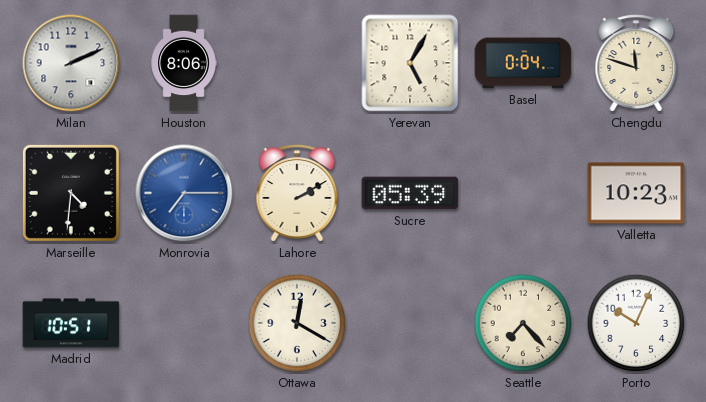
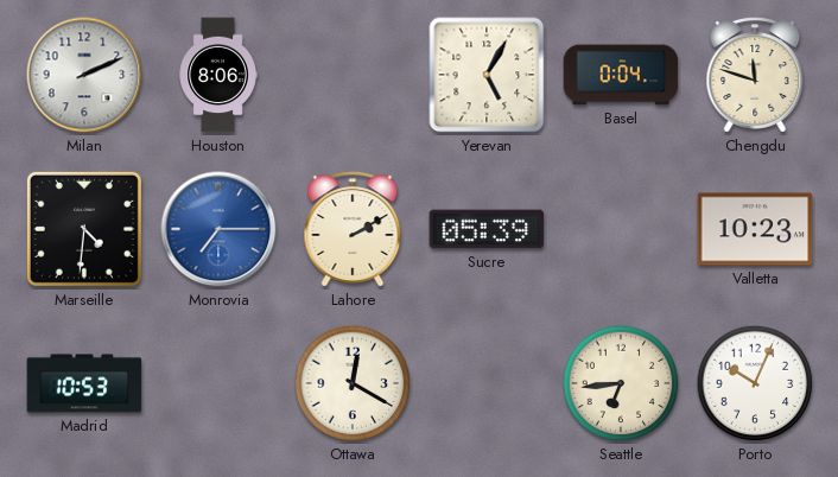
Madrid: 10:51 -> 10:53
Seattle: 7:23 -> 6:44
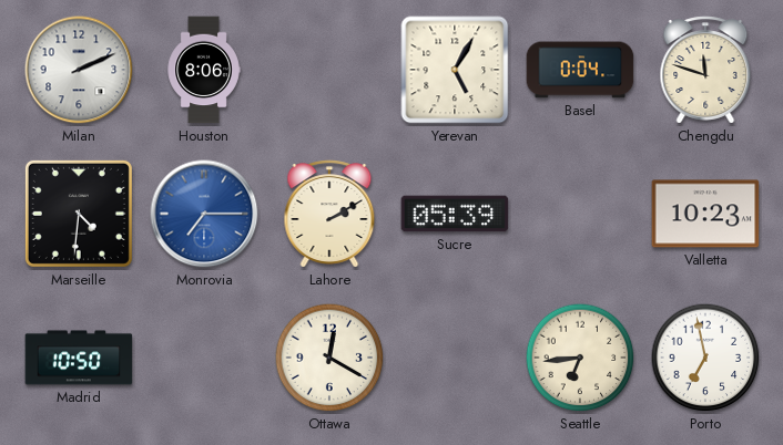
Madrid: 10:53 -> 10:50
Porto: 10:04 -> 6:58
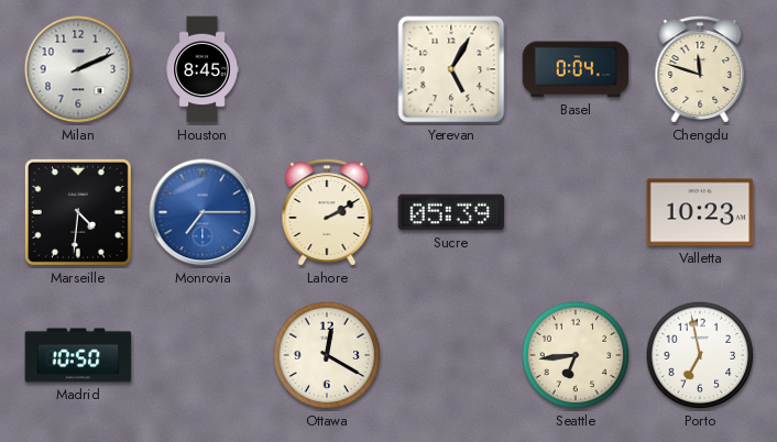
Houston: 8:06 -> 8:45
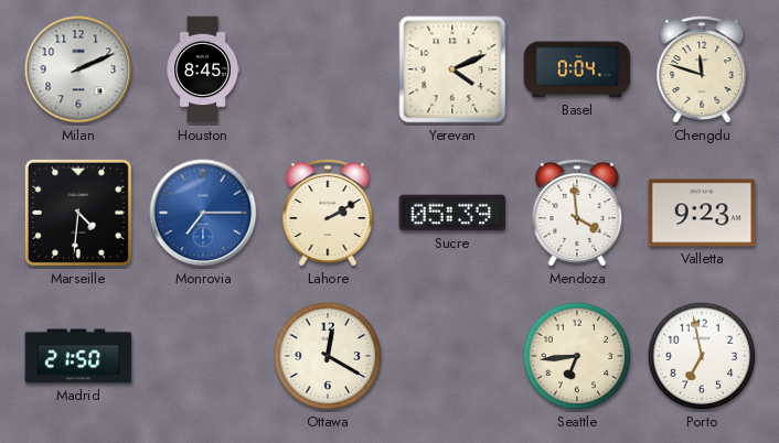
Yerevan: 5:05 -> 4:11
Mendoza: none -> 3:59
Valletta: 10:23 -> 9:23
Madrid: 10:50 -> 21:50
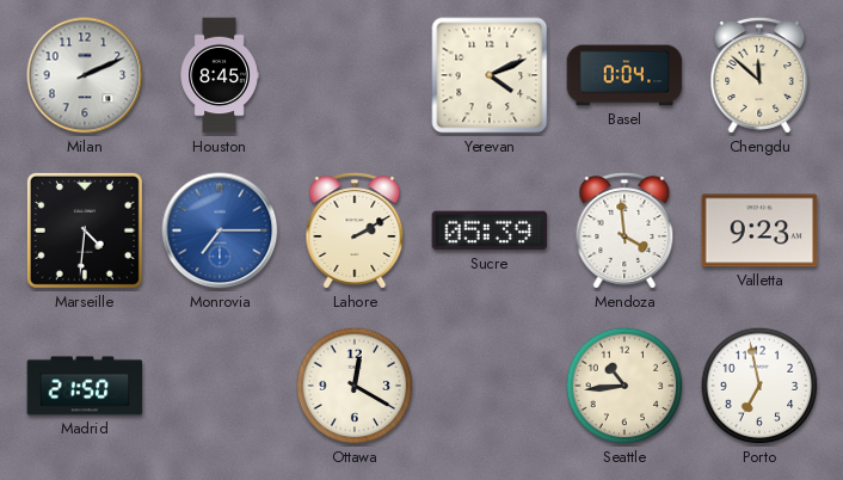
Chengdu: 11:48 -> 11:52
Seattle: 6:44 -> 10:44
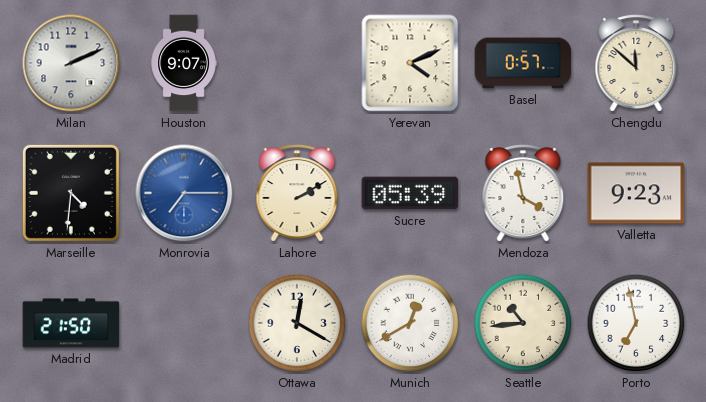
Houston: 8:45 -> 9:07
Basel: 0:04 -> 0:57
Mendoza: 3:59 -> 3:58
Munich: none -> 12:40
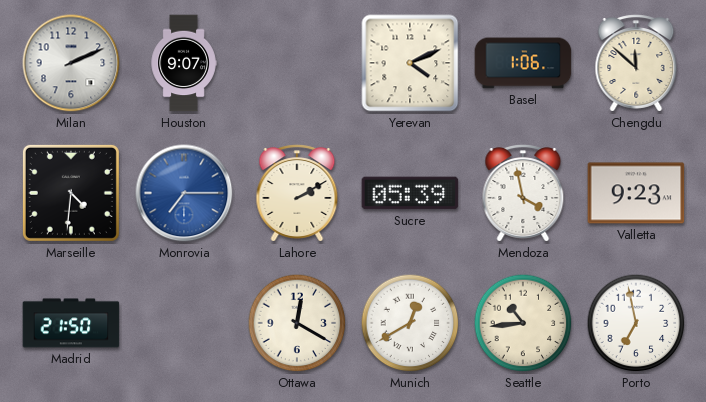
Basel: 0:57 -> 1:06
